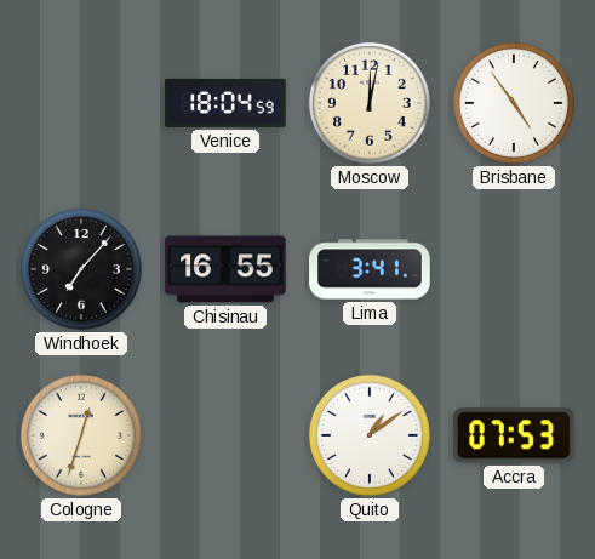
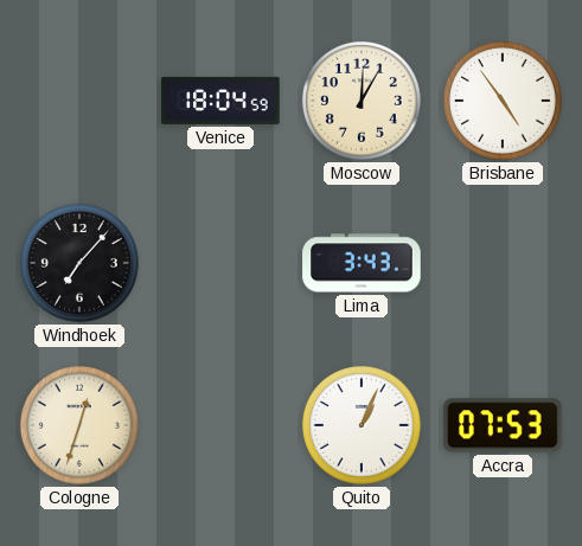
Moscow: 12:02 -> 12:05
Chisinau: 16:55 -> none
Lima: 3:41 -> 3:43
Quito: 1:09 -> 1:04
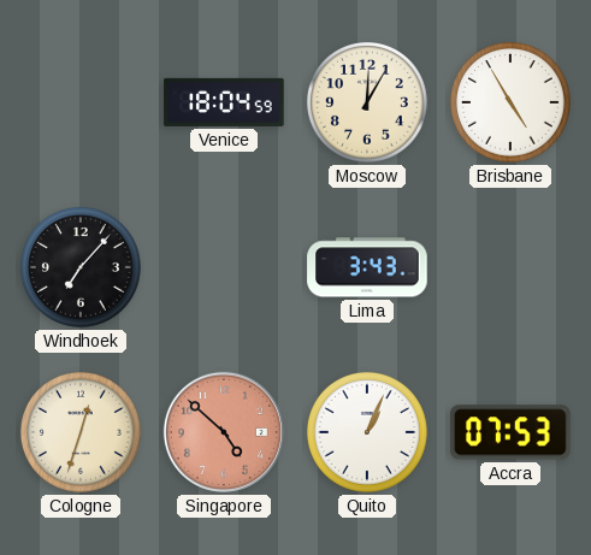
Brisbane: 4:54 -> 4:55
Singapore: none -> 4:52
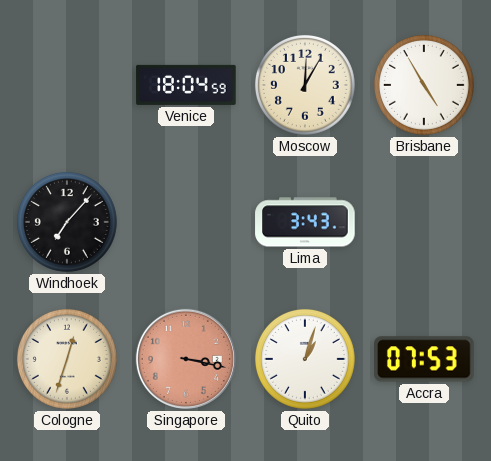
Singapore: 4:52 -> 3:17
Quito: 1:04 -> 1:03
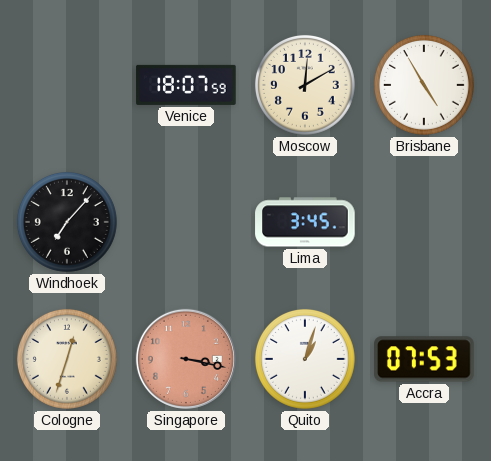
Venice: 18:04 -> 18:07
Moscow: 12:05 -> 12:10
Lima: 3:43 -> 3:45
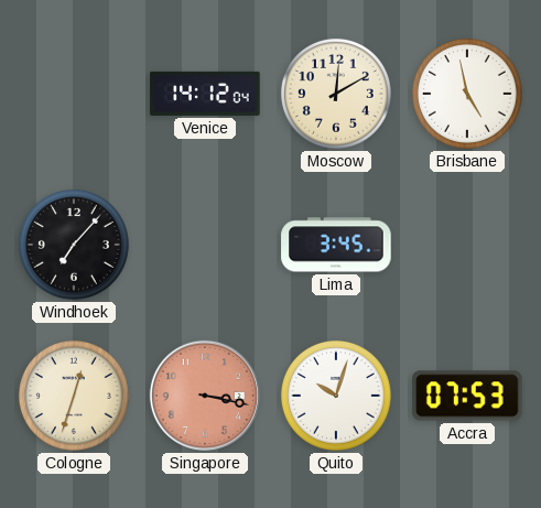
Venice: 18:07 -> 14:12
Brisbane: 4:55 -> 4:58
Quito: 1:03 -> 10:03
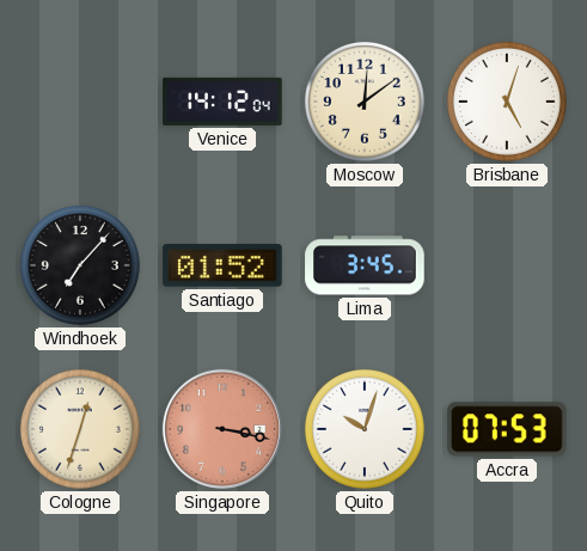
Moscow: 12:10 -> 12:09
Brisbane: 4:58 -> 5:03
Santiago: none -> 01:52
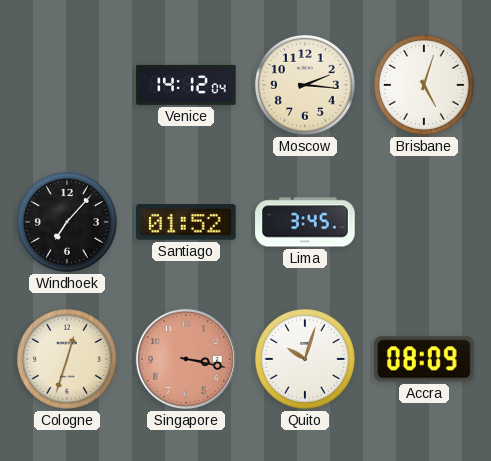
Moscow: 12:09 -> 2:16
Accra: 07:53 -> 08:09
